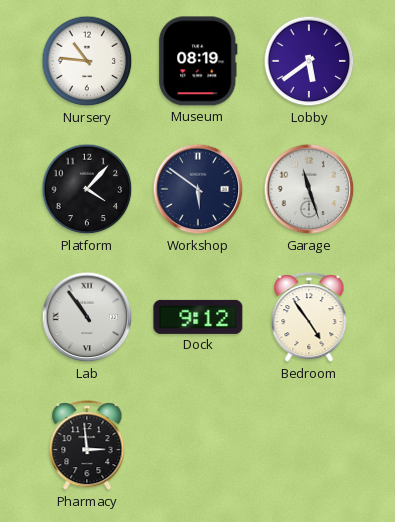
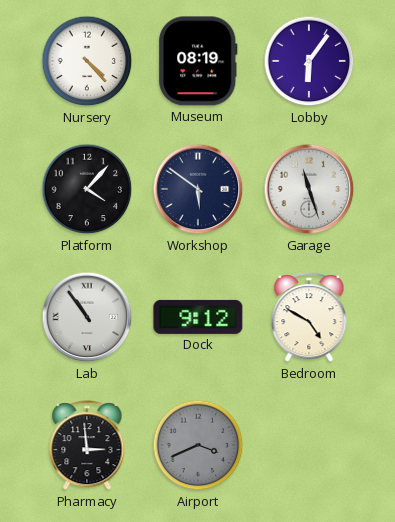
Nursery: 10:46 -> 4:23
Lobby: 5:39 -> 6:06
Bedroom: 4:54 -> 4:50
Airport: none -> 3:41
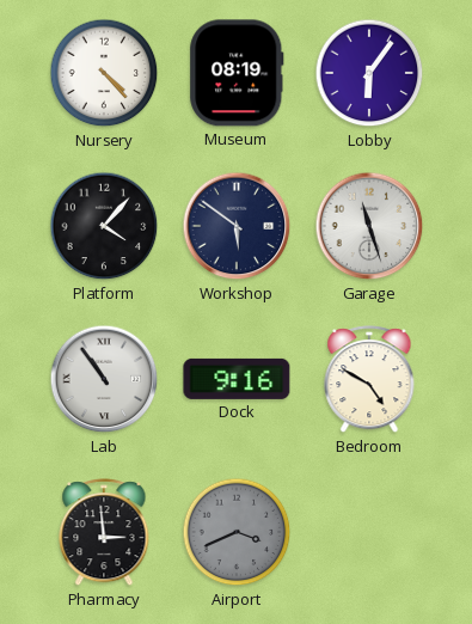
Dock: 9:12 -> 9:16
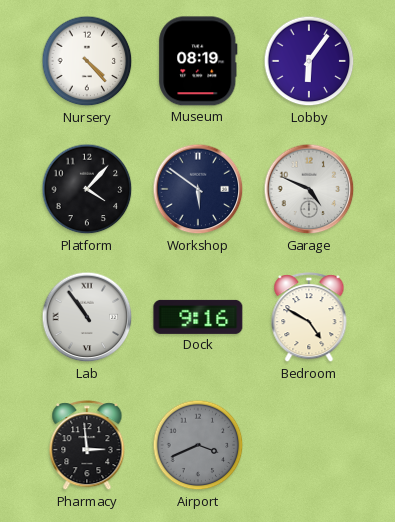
Garage: 11:27 -> 4:49
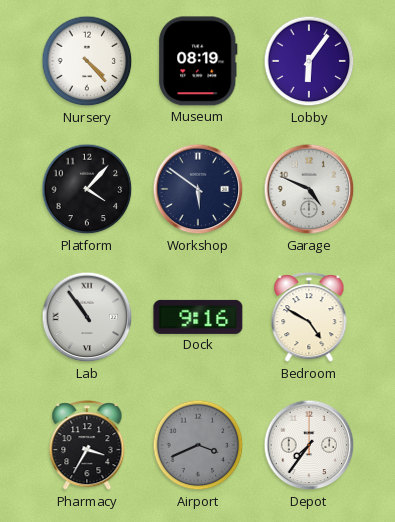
Pharmacy: 2:59 -> 3:35
Depot: none -> 7:36
